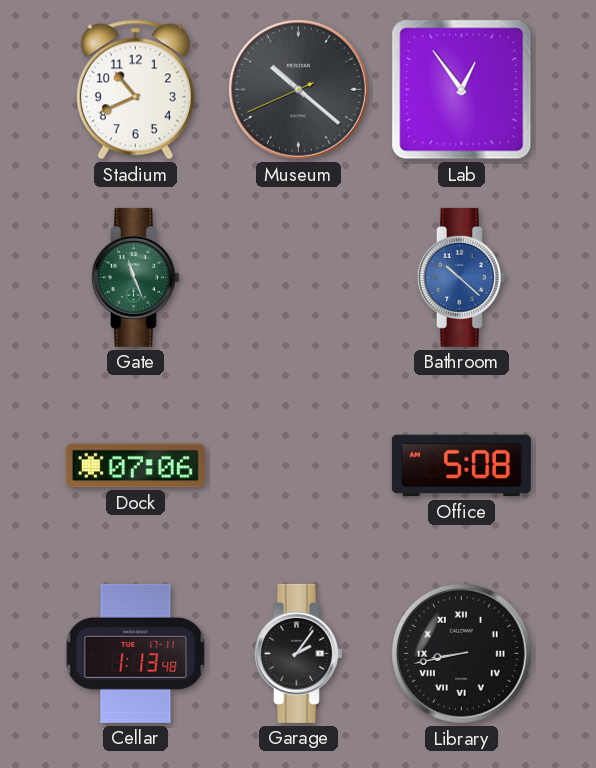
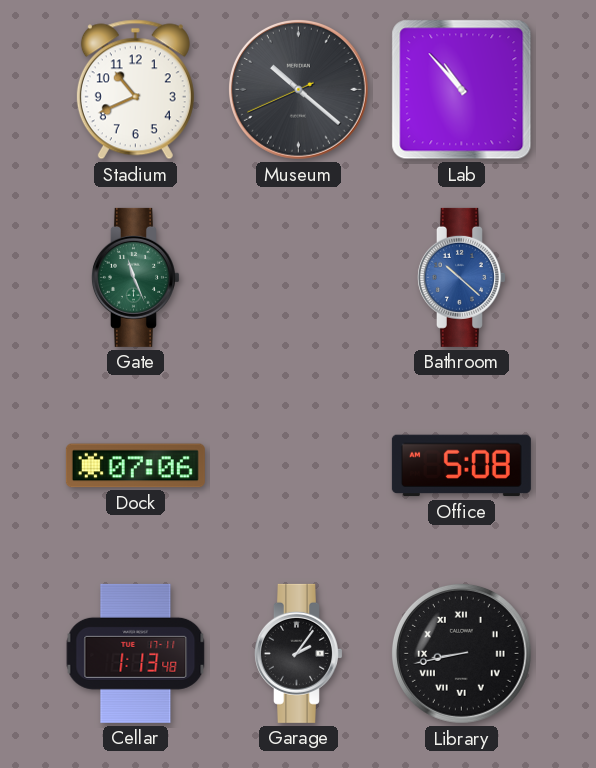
Lab: 12:54 -> 10:53
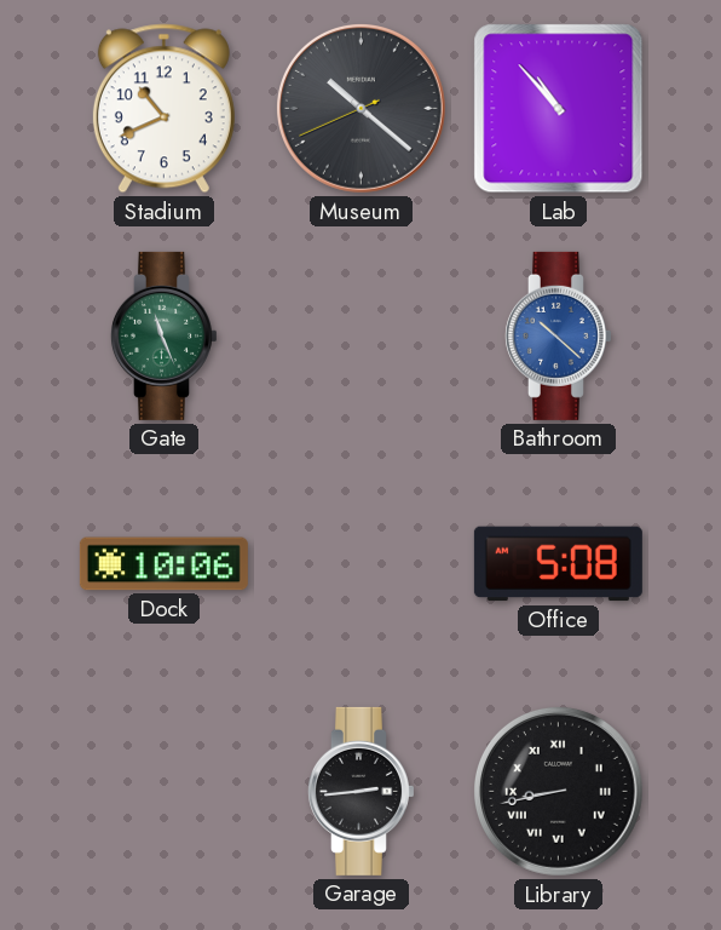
Dock: 07:06 -> 10:06
Cellar: 1:13 -> none
Garage: 2:06 -> 2:44
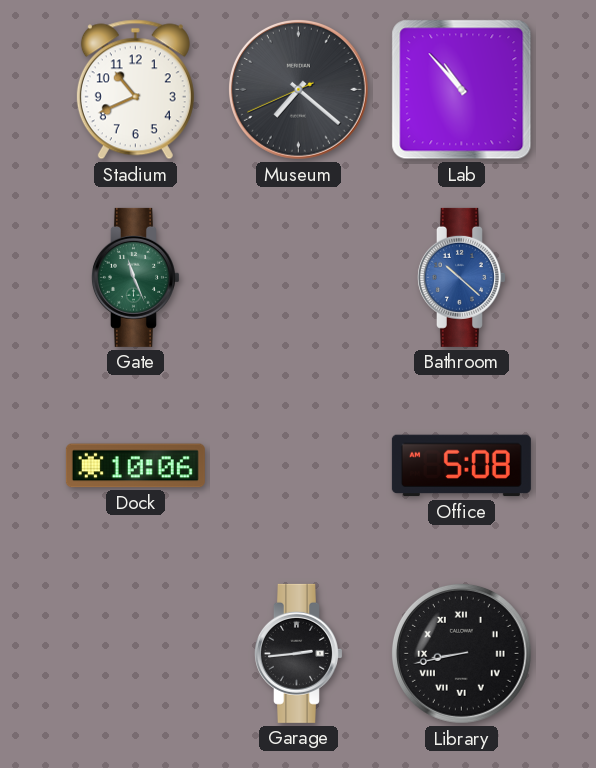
Museum: 10:21 -> 7:21
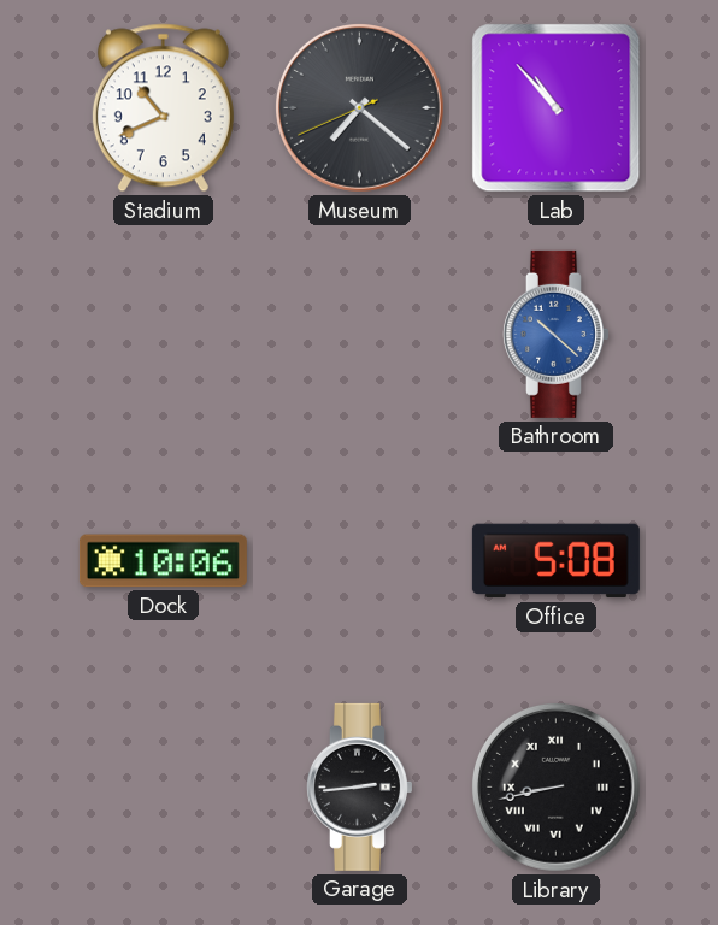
Gate: 11:26 -> none
